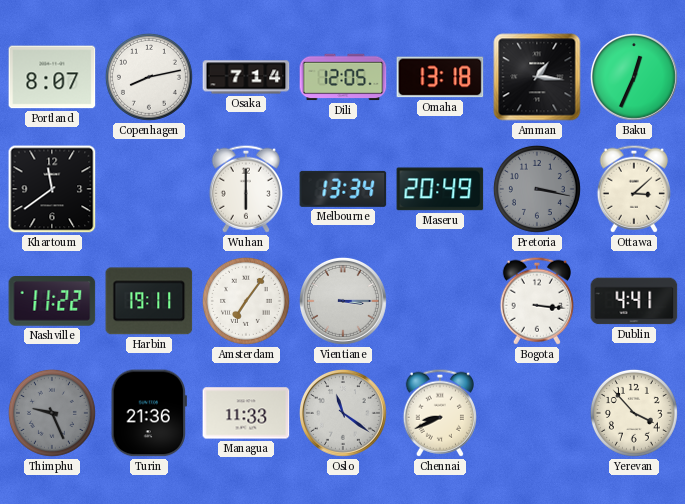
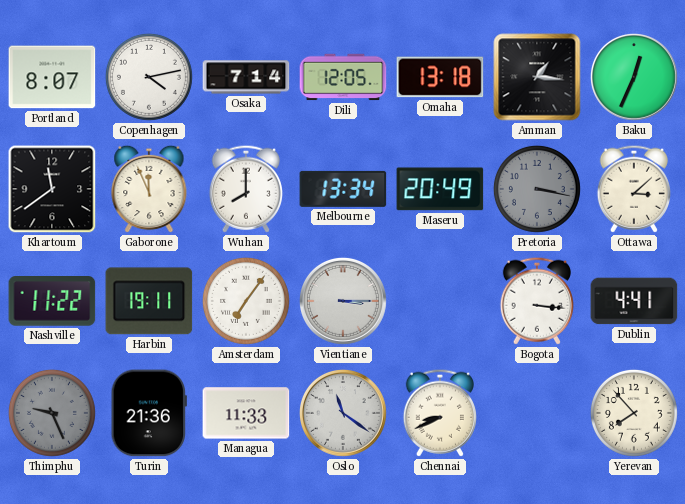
Copenhagen: 8:13 -> 4:13
Gaborone: none -> 11:56
Wuhan: 6:00 -> 8:00
Yerevan: 3:53 -> 7:53
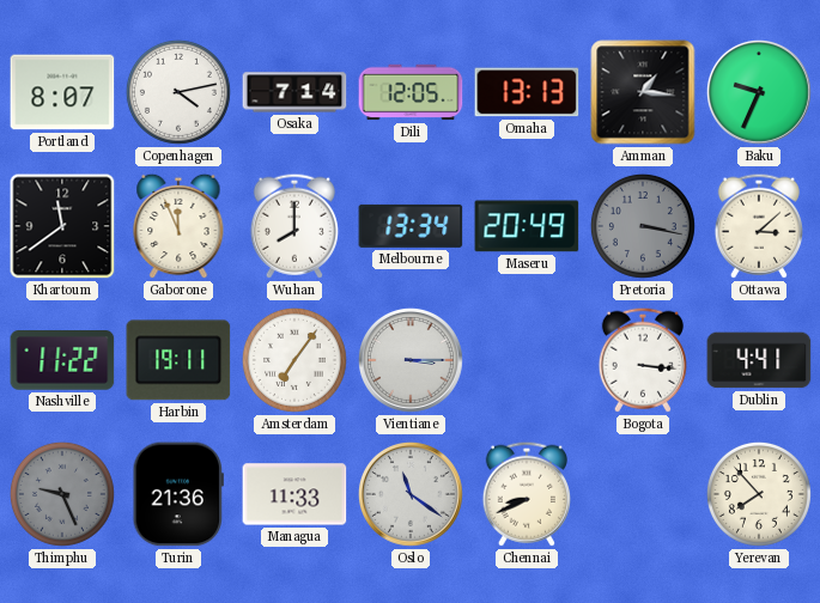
Omaha: 13:18 -> 13:13
Baku: 12:34 -> 9:34
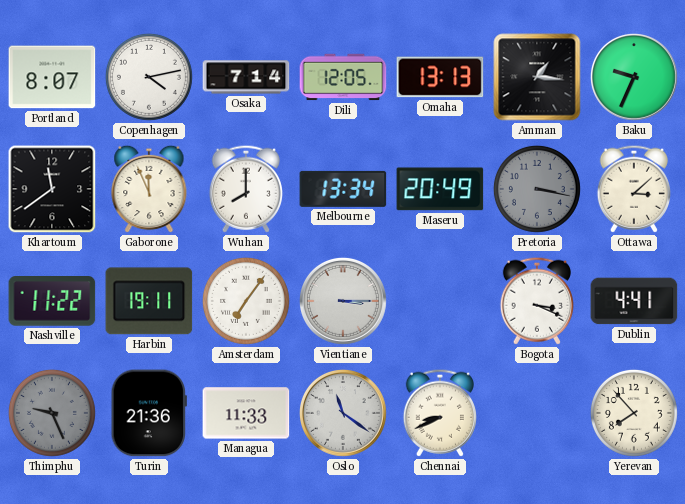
Bogota: 3:16 -> 3:19
